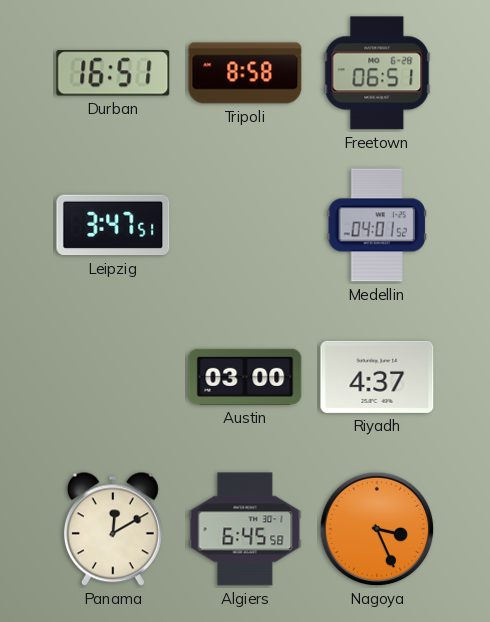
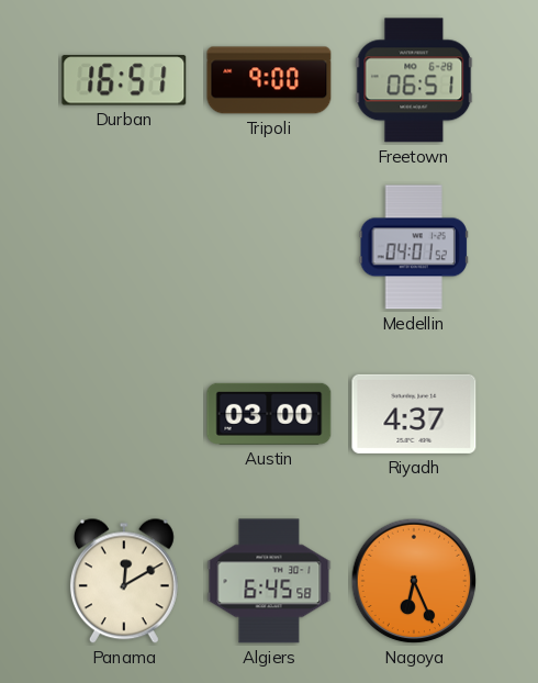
Tripoli: 8:58 -> 9:00
Leipzig: 3:47 -> none
Nagoya: 3:26 -> 6:26
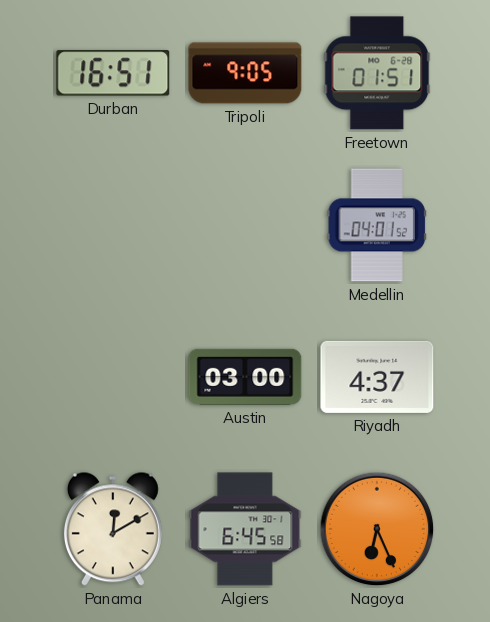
Tripoli: 9:00 -> 9:05
Freetown: 06:51 -> 01:51
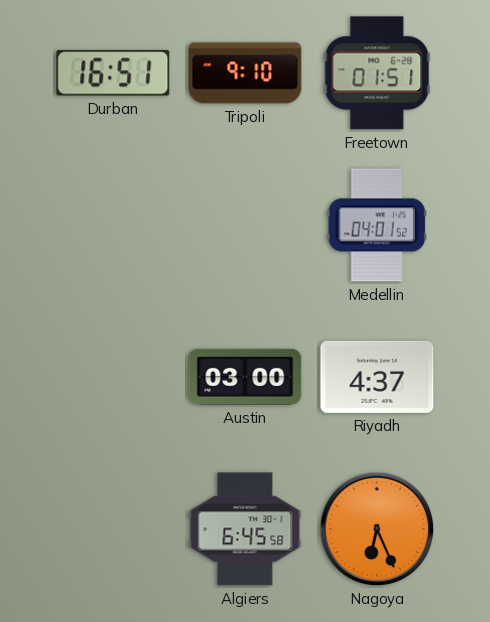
Tripoli: 9:05 -> 9:10
Panama: 12:10 -> none
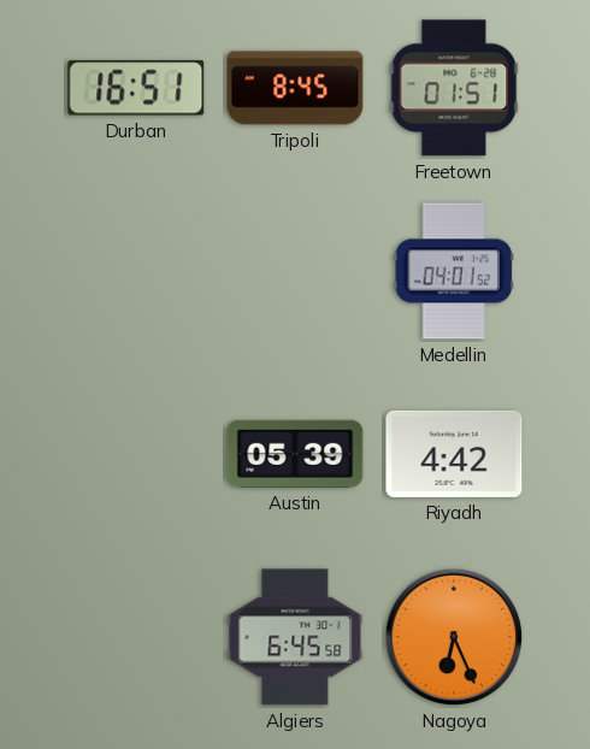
Tripoli: 9:10 -> 8:45
Austin: 03:00 -> 05:39
Riyadh: 4:37 -> 4:42
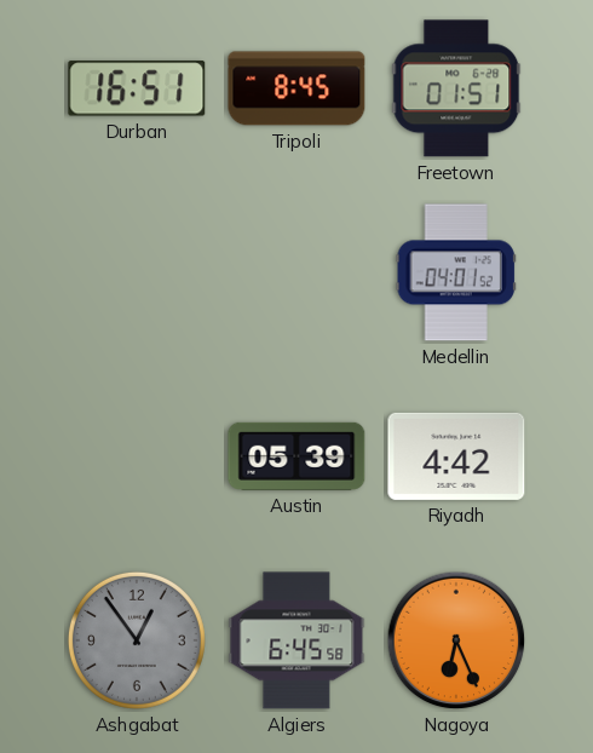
Ashgabat: none -> 12:54
